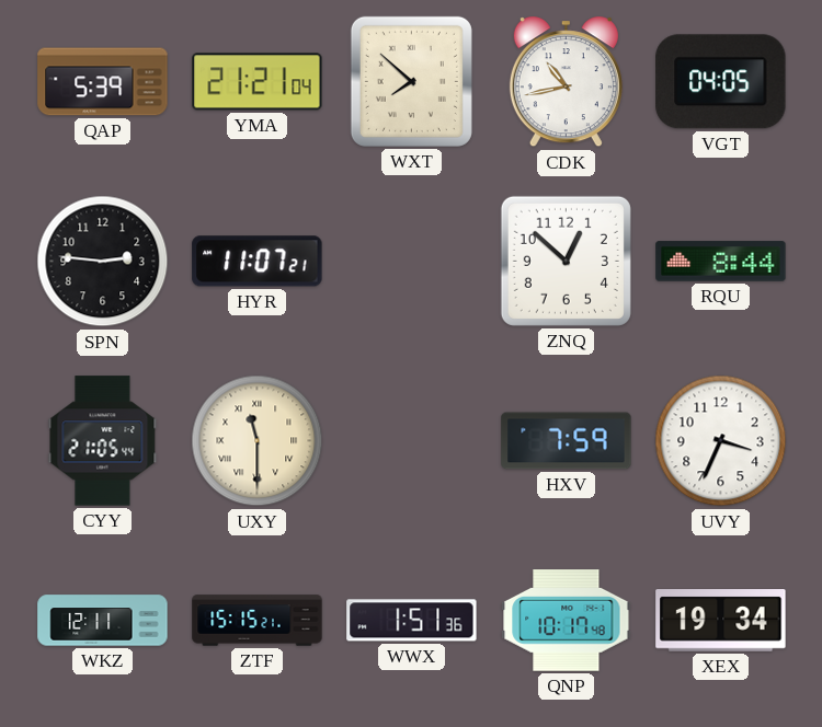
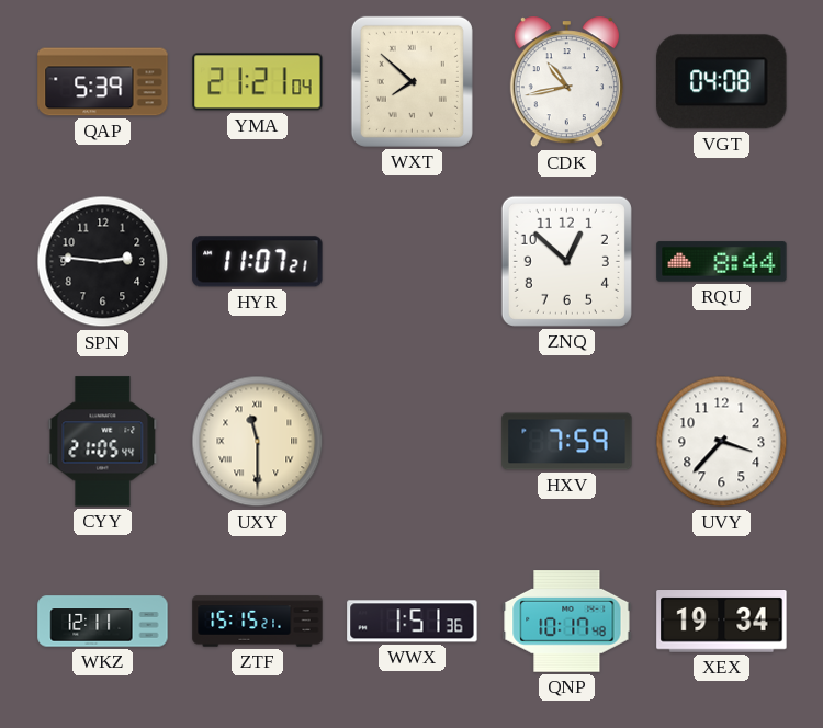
VGT: 04:05 -> 04:08
UVY: 3:34 -> 3:37
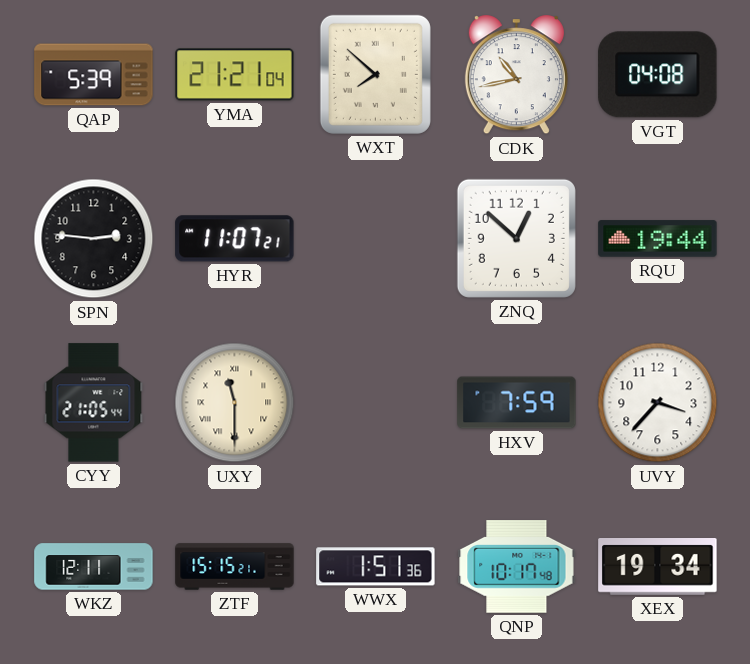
RQU: 8:44 -> 19:44
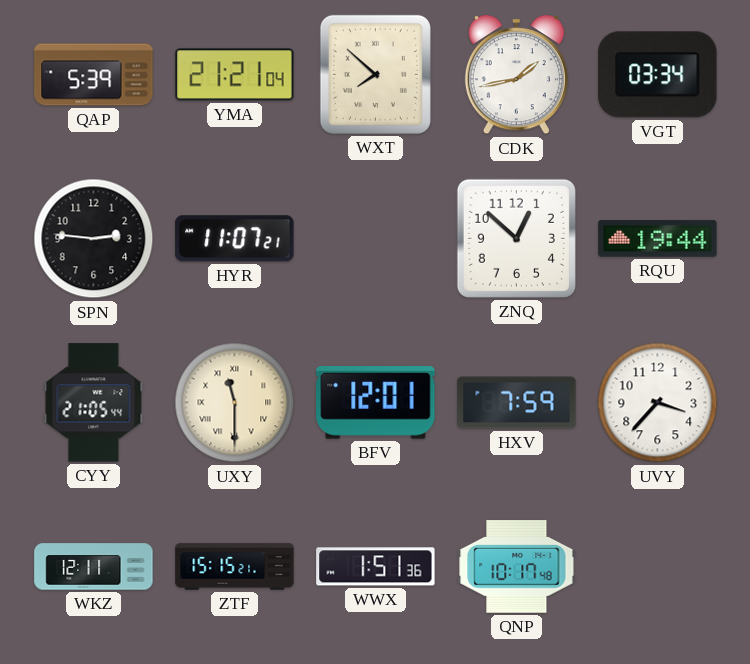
CDK: 10:43 -> 1:43
VGT: 04:08 -> 03:34
BFV: none -> 12:01
XEX: 19:34 -> none
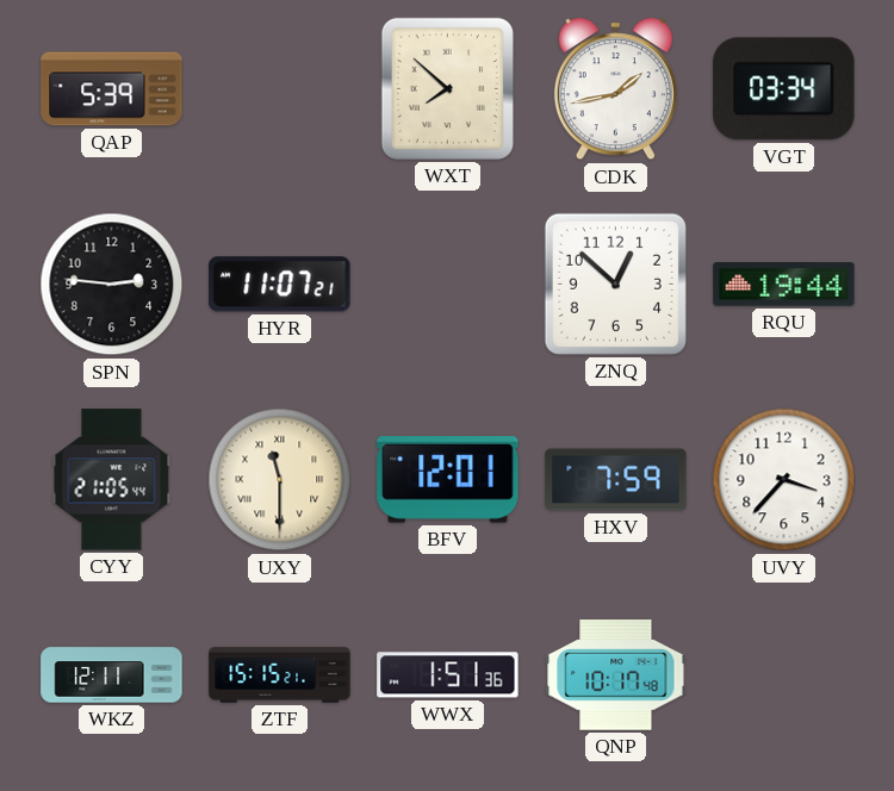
YMA: 21:21 -> none
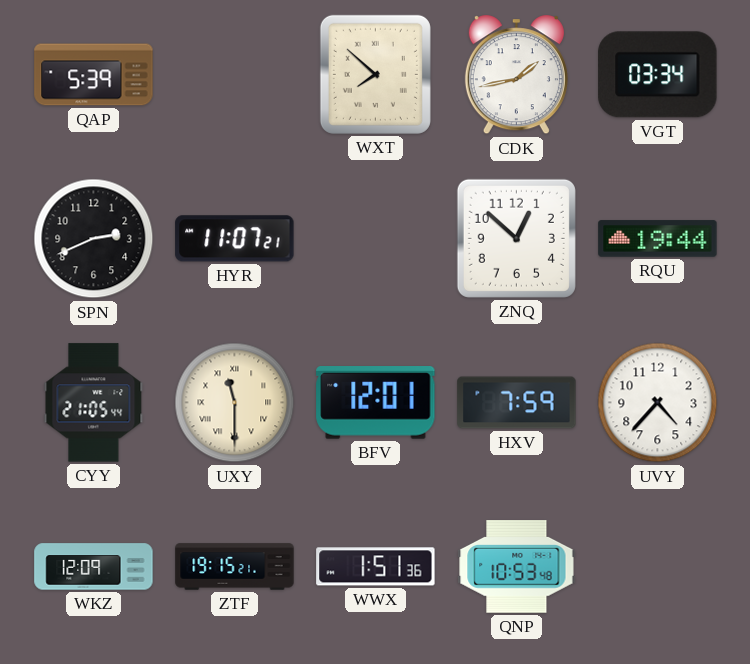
SPN: 2:46 -> 2:41
UVY: 3:37 -> 4:37
WKZ: 12:11 -> 12:09
ZTF: 15:15 -> 19:15
QNP: 10:17 -> 10:53
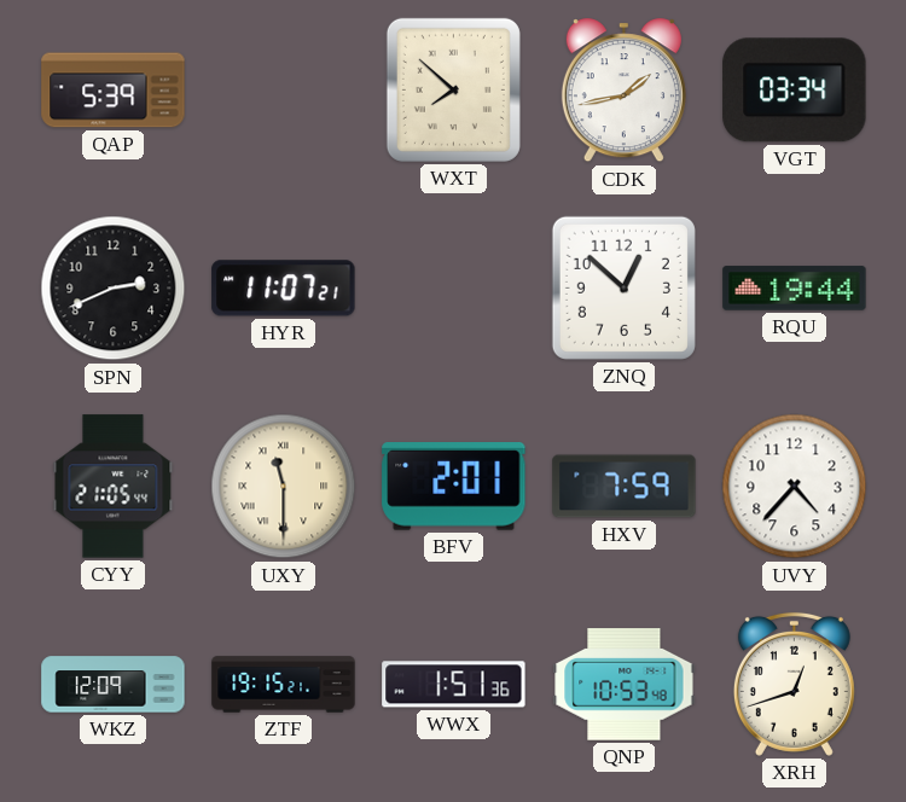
BFV: 12:01 -> 2:01
XRH: none -> 12:42
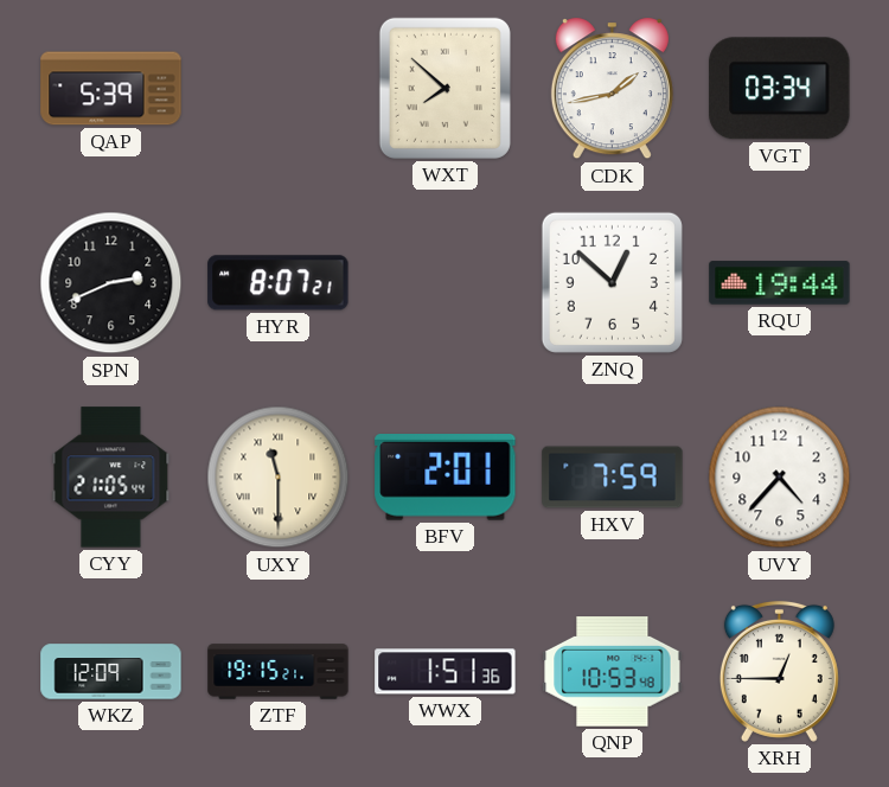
HYR: 11:07 -> 8:07
XRH: 12:42 -> 12:45
